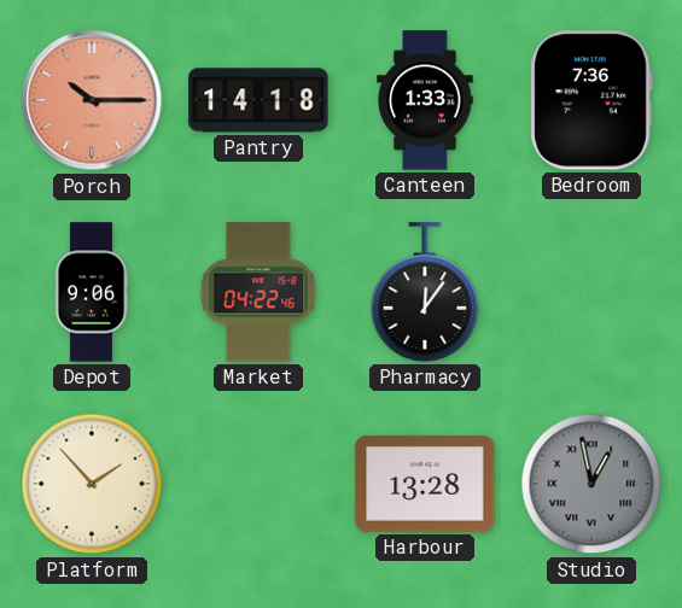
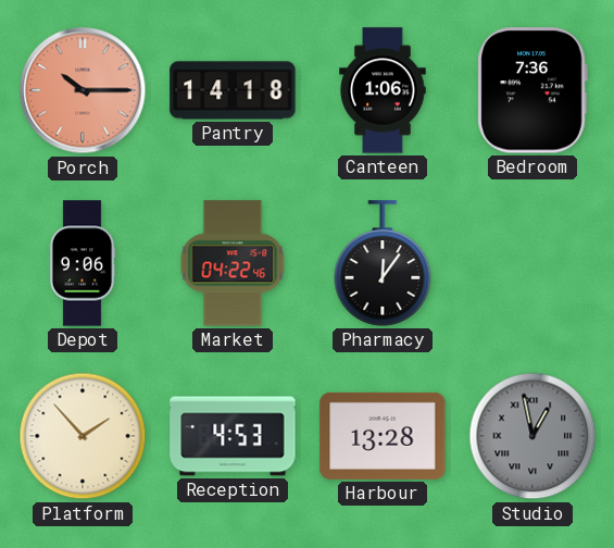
Canteen: 1:33 -> 1:06
Reception: none -> 4:53
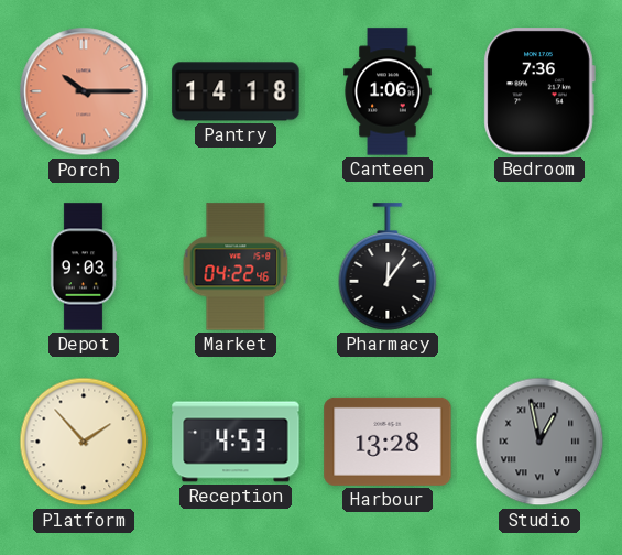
Depot: 9:06 -> 9:03
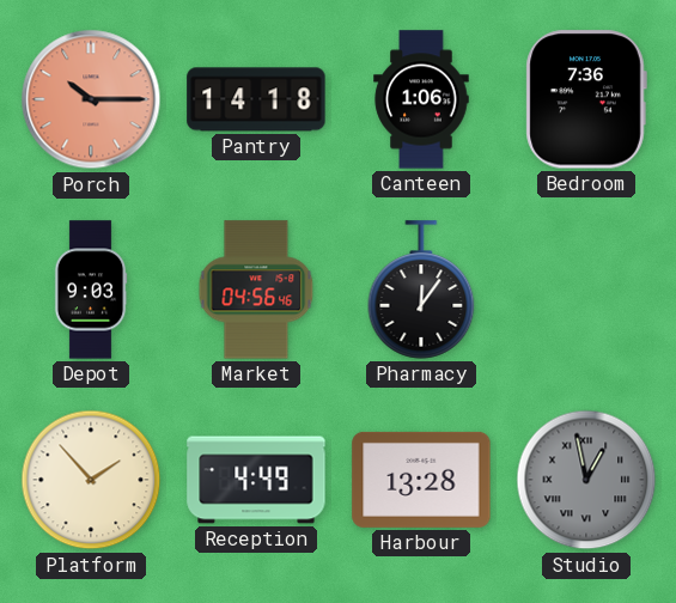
Market: 04:22 -> 04:56
Reception: 4:53 -> 4:49
